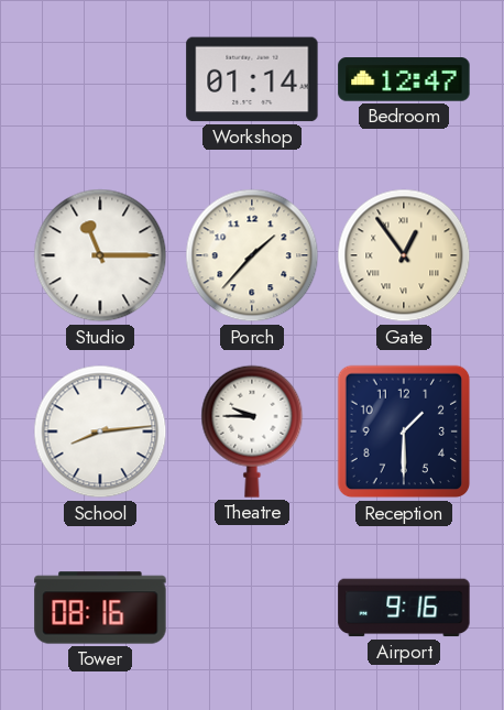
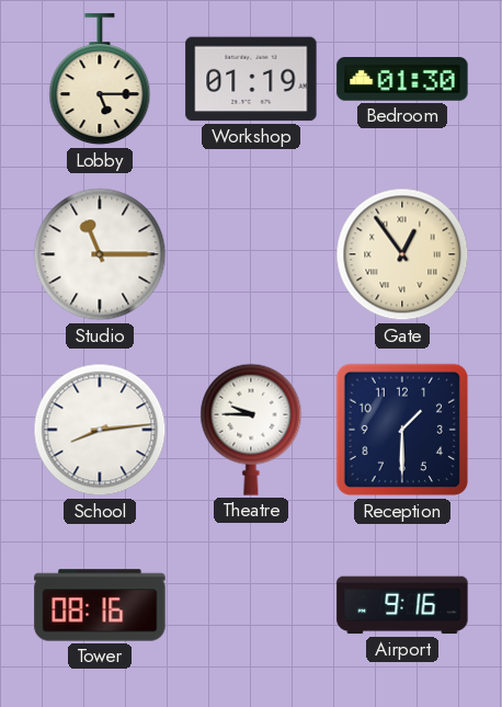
Lobby: none -> 5:15
Workshop: 01:14 -> 01:19
Bedroom: 12:47 -> 01:30
Porch: 1:37 -> none
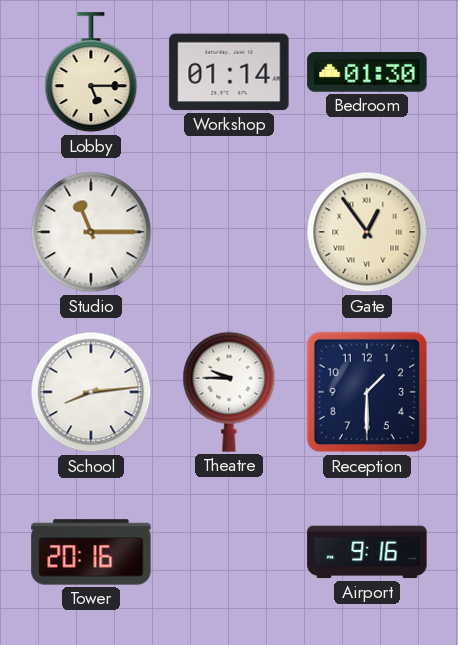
Workshop: 01:19 -> 01:14
Tower: 08:16 -> 20:16
